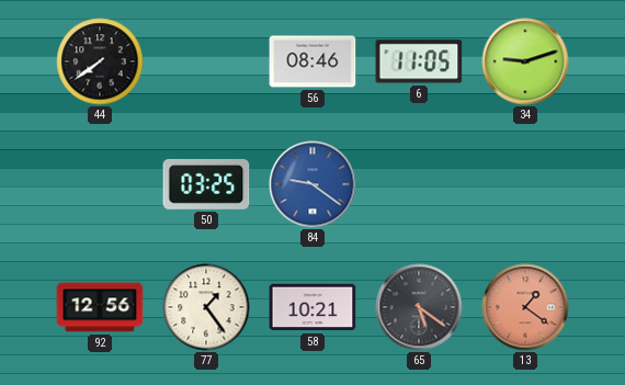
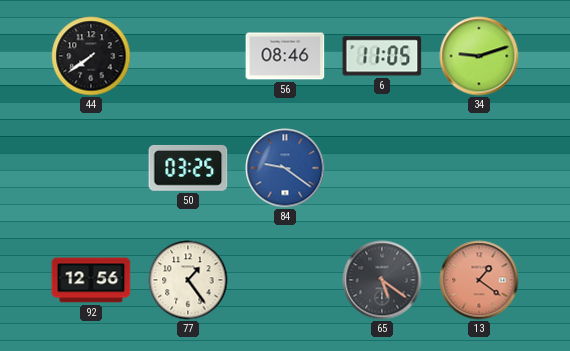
58: 10:21 -> none
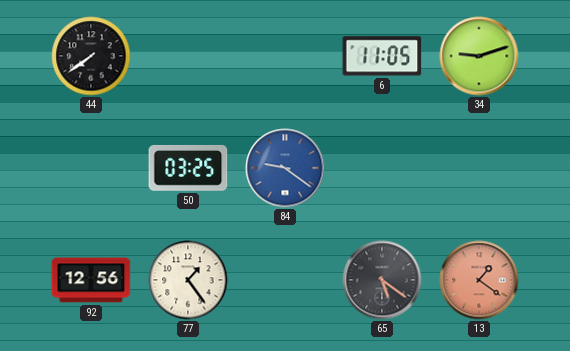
56: 08:46 -> none
